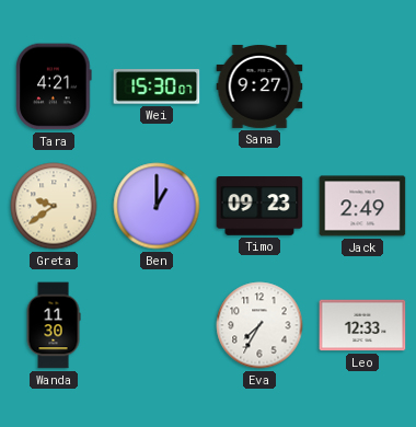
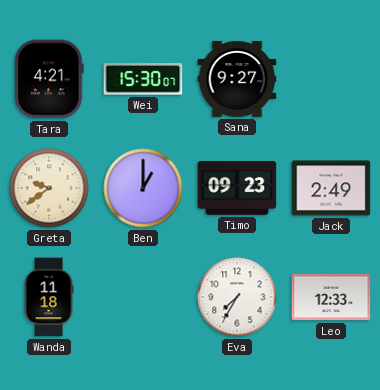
Wanda: 11:30 -> 11:18
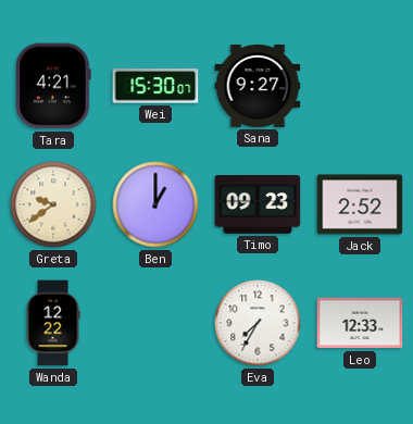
Jack: 2:49 -> 2:52
Wanda: 11:18 -> 12:22
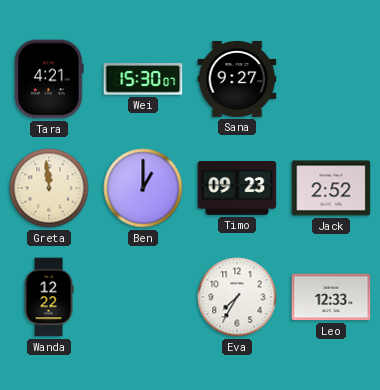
Greta: 9:39 -> 11:59
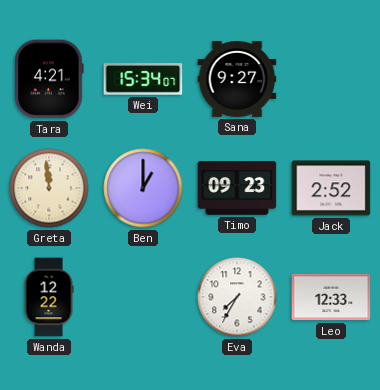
Wei: 15:30 -> 15:34
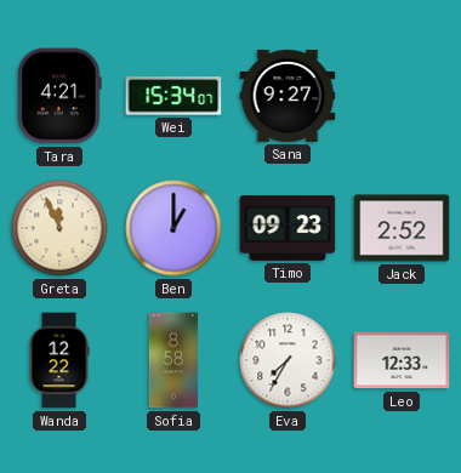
Greta: 11:59 -> 11:56
Sofia: none -> 8:58
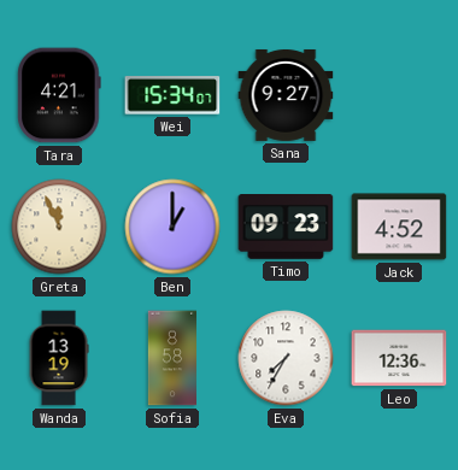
Jack: 2:52 -> 4:52
Wanda: 12:22 -> 13:19
Leo: 12:33 -> 12:36
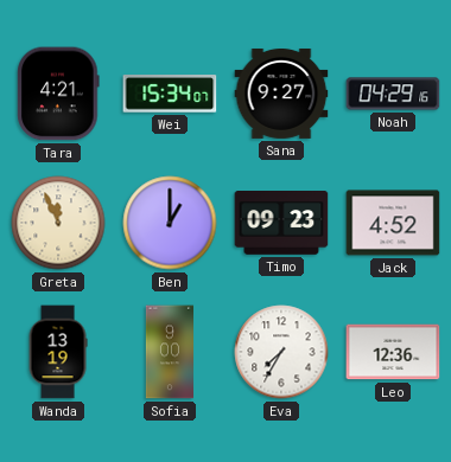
Noah: none -> 04:29
Sofia: 8:58 -> 9:00
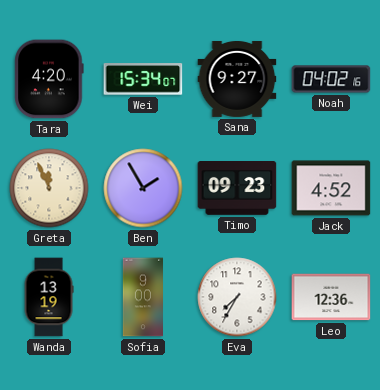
Tara: 4:21 -> 4:20
Noah: 04:29 -> 04:02
Ben: 1:00 -> 1:55
